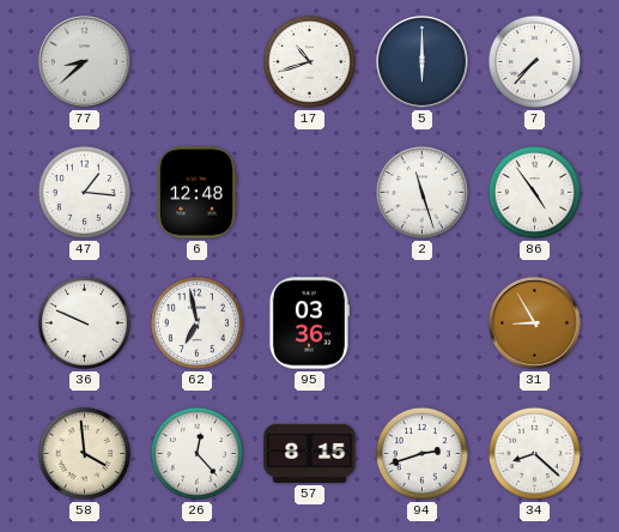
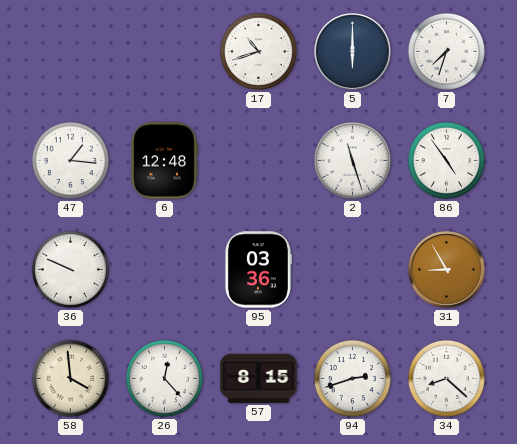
77: 8:38 -> none
7: 7:37 -> 7:33
62: 6:58 -> none
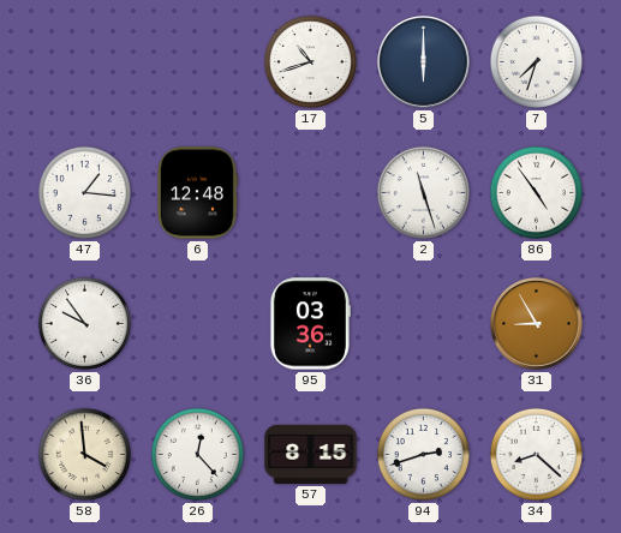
36: 9:49 -> 9:54
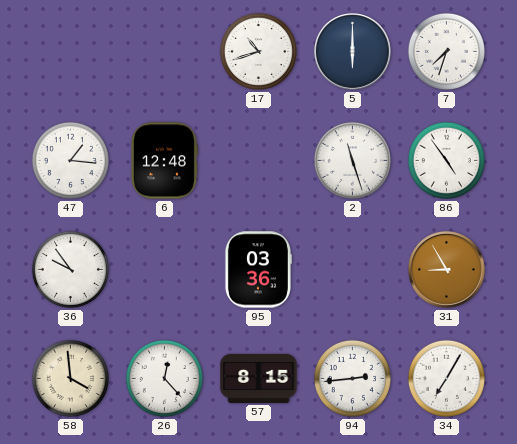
94: 2:42 -> 2:44
34: 8:22 -> 7:05
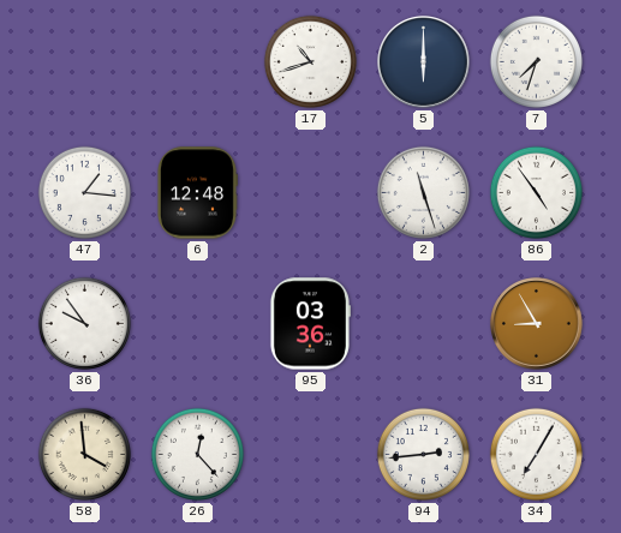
57: 8:15 -> none
